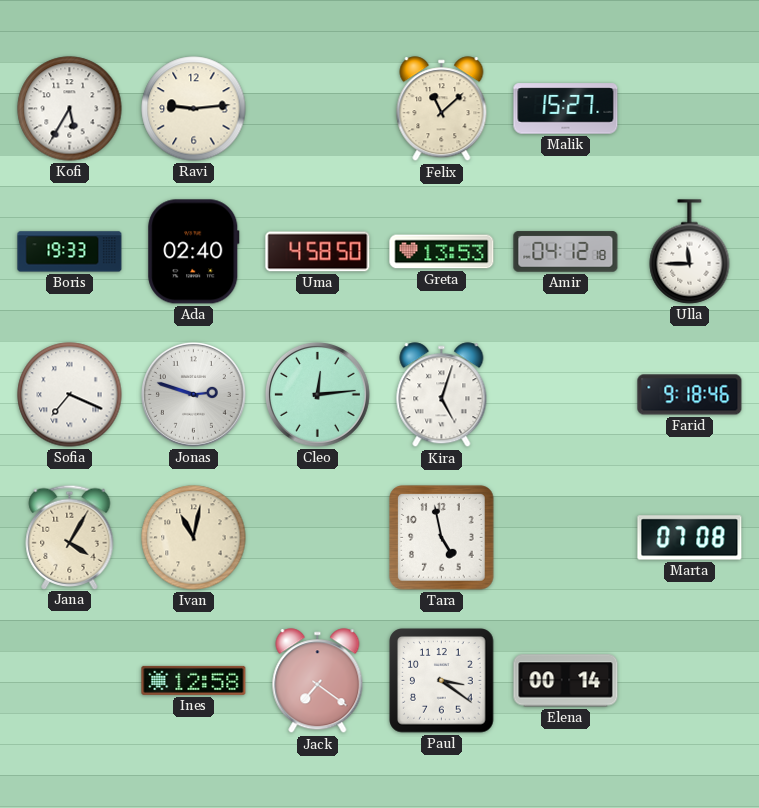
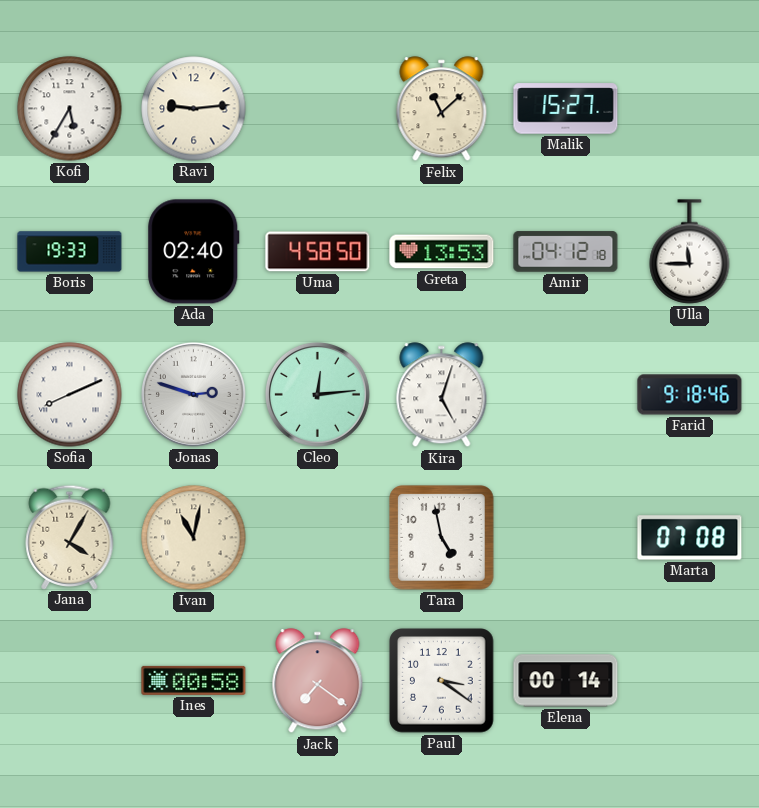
Sofia: 7:19 -> 8:11
Ines: 12:58 -> 00:58
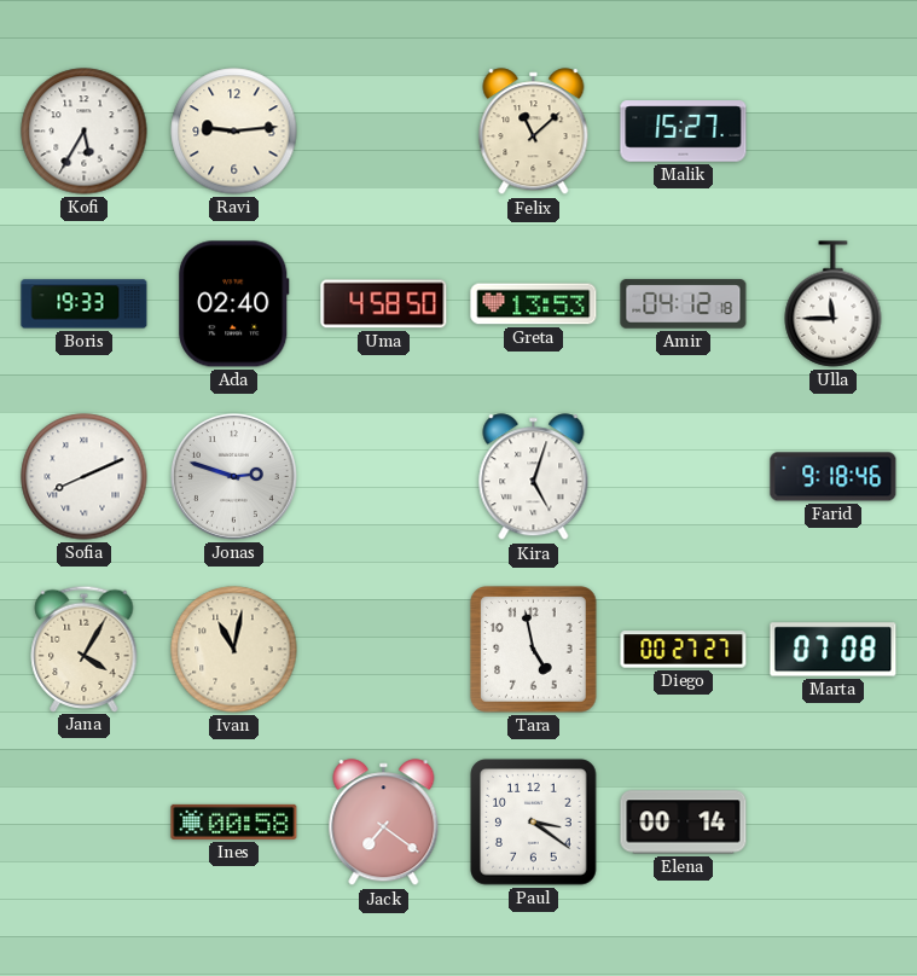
Cleo: 12:14 -> none
Diego: none -> 00:27
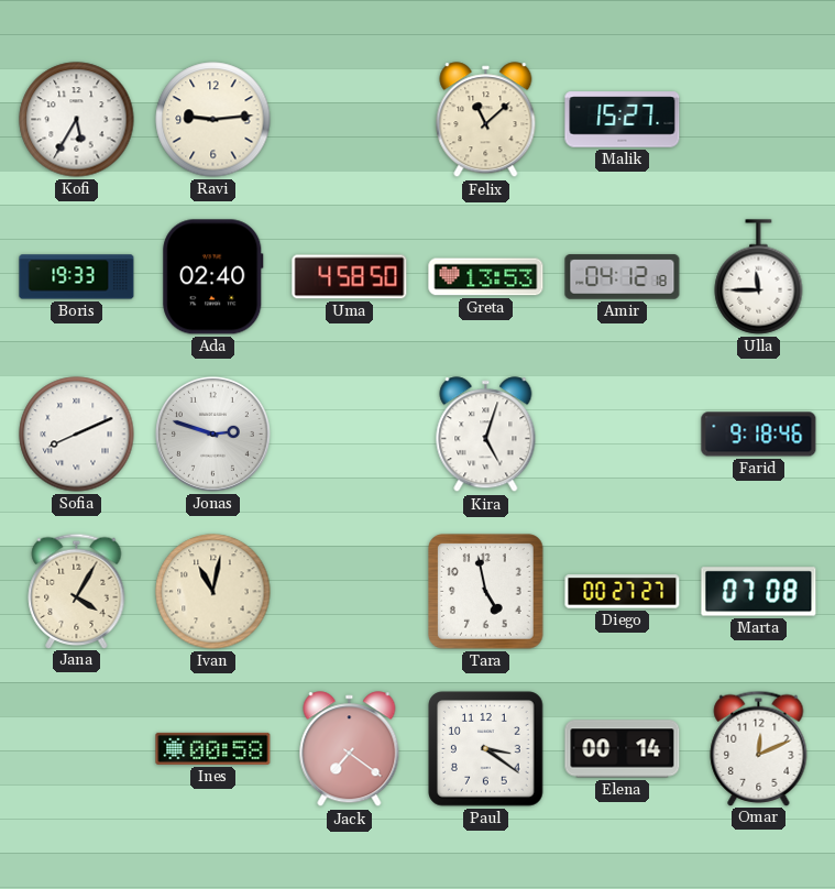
Omar: none -> 12:11
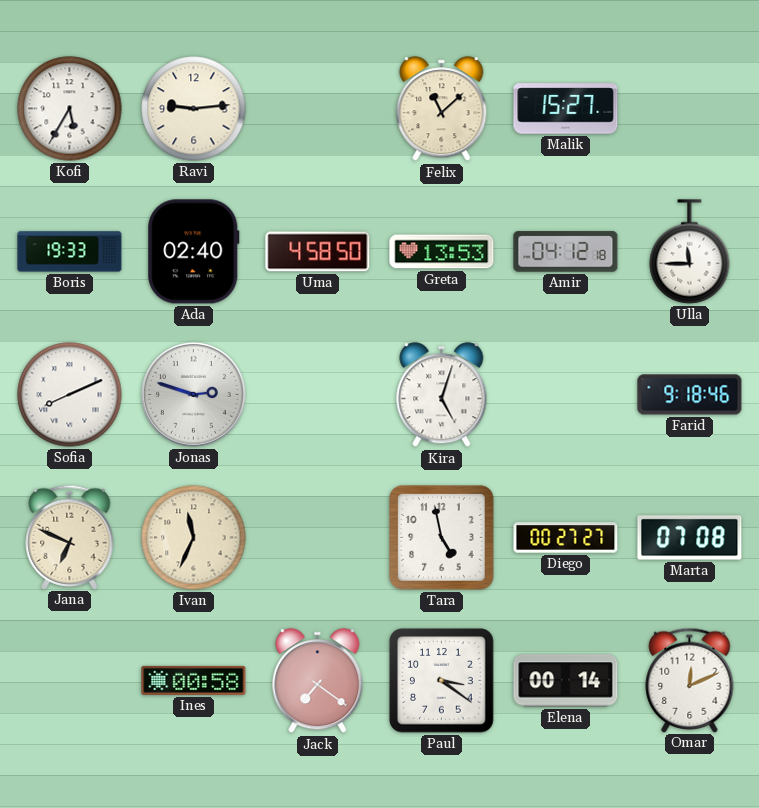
Jana: 4:05 -> 6:49
Ivan: 11:02 -> 11:34
